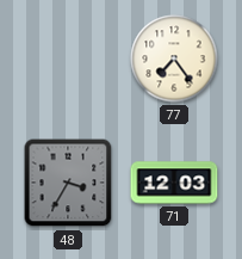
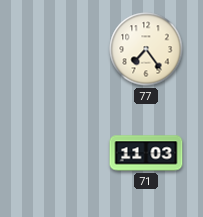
48: 3:35 -> none
71: 12:03 -> 11:03
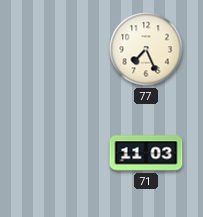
77: 7:24 -> 7:26
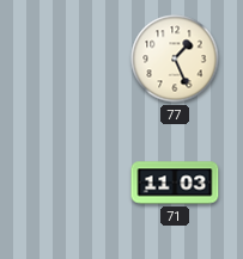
77: 7:26 -> 1:26
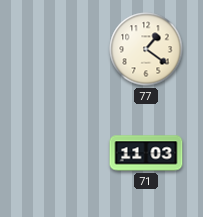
77: 1:26 -> 1:21
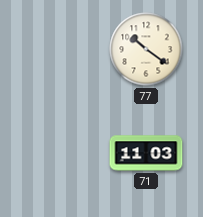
77: 1:21 -> 10:21
